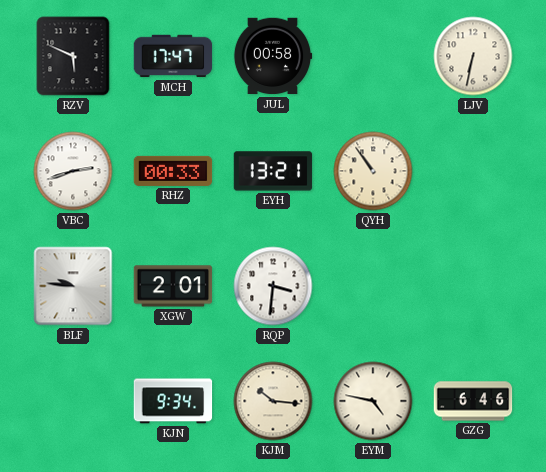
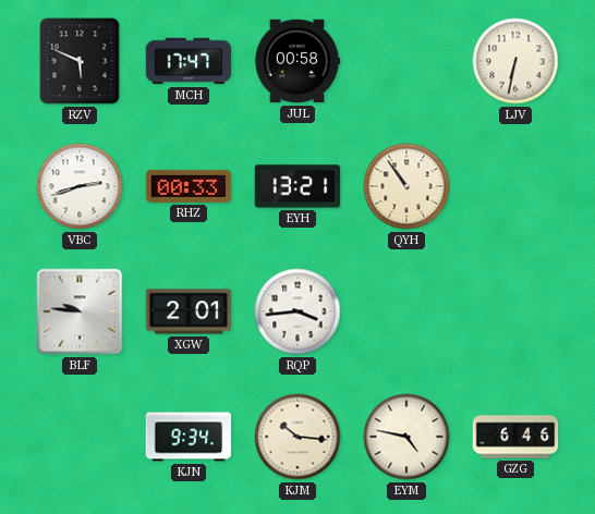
RQP: 3:31 -> 3:44
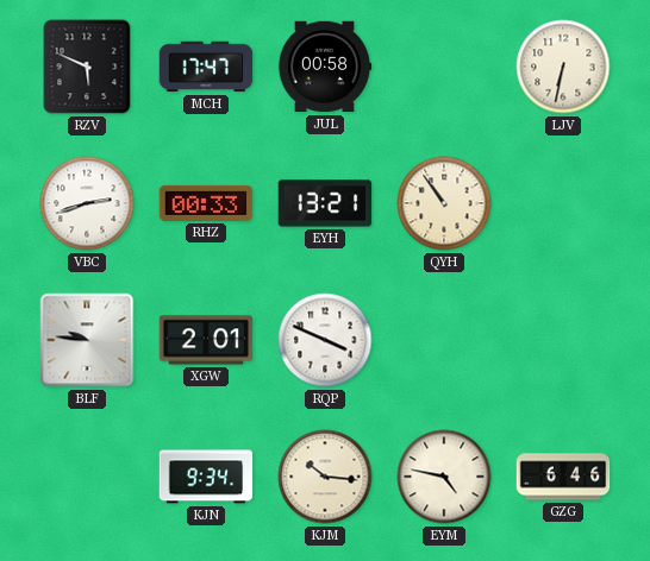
RQP: 3:44 -> 3:49
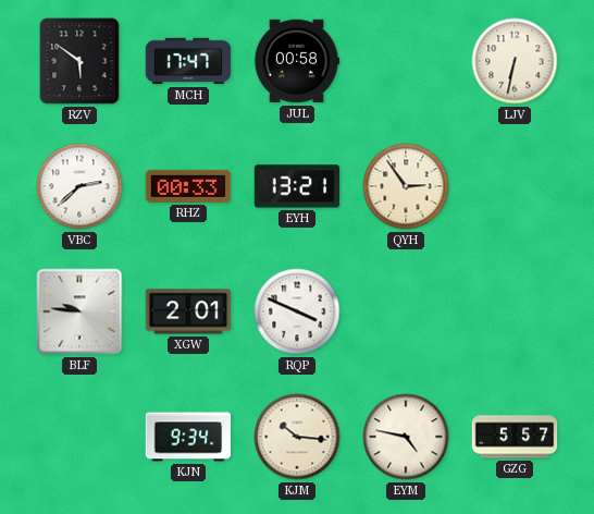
RZV: 5:49 -> 5:51
VBC: 2:42 -> 2:38
QYH: 10:54 -> 2:54
GZG: 6:46 -> 5:57
